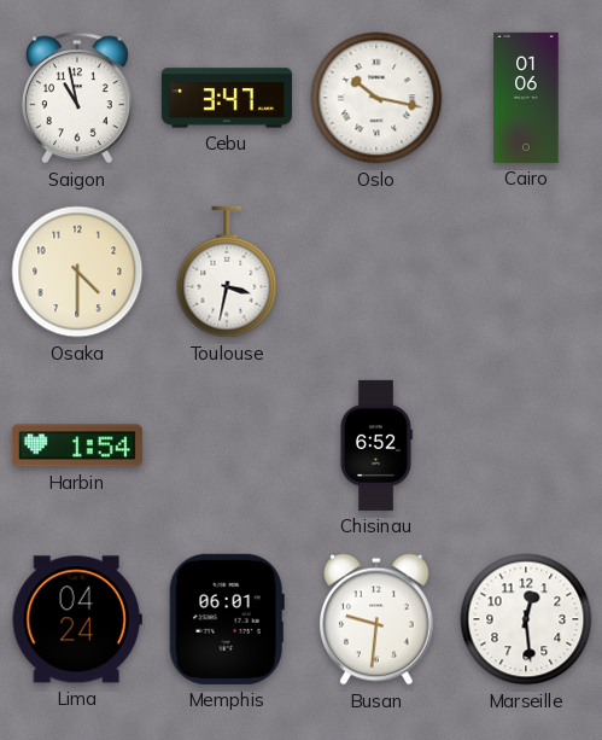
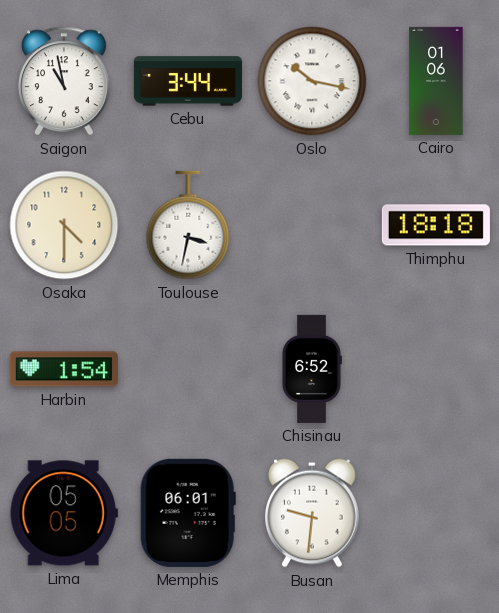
Cebu: 3:47 -> 3:44
Thimphu: none -> 18:18
Lima: 04:24 -> 05:05
Marseille: 12:29 -> none
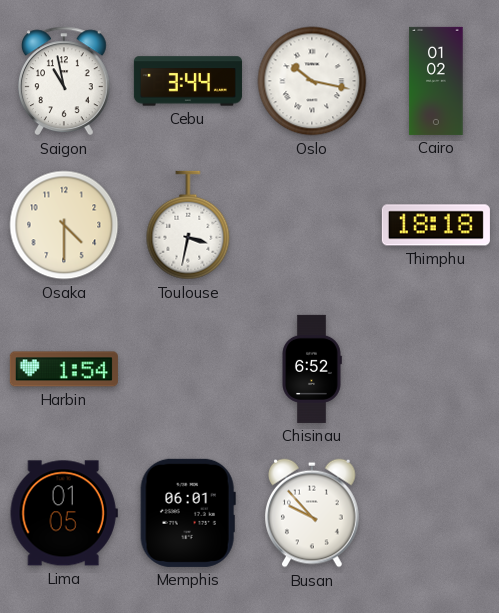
Cairo: 01:06 -> 01:02
Lima: 05:05 -> 01:05
Busan: 9:31 -> 9:53
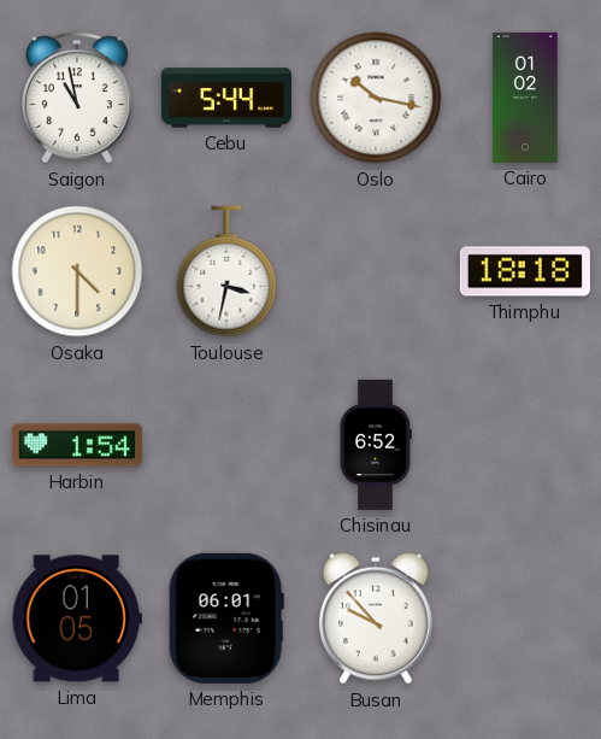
Cebu: 3:44 -> 5:44
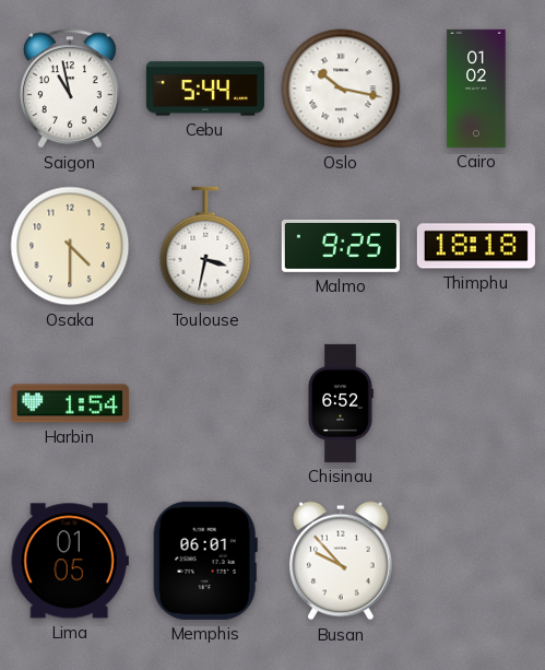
Malmo: none -> 9:25
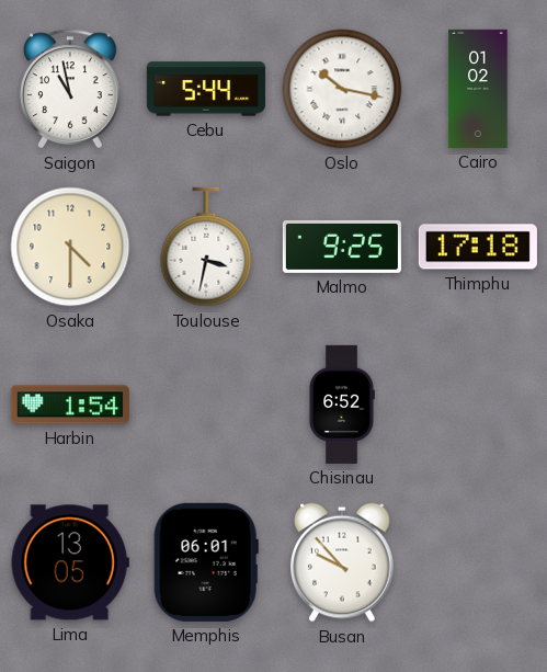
Thimphu: 18:18 -> 17:18
Lima: 01:05 -> 13:05
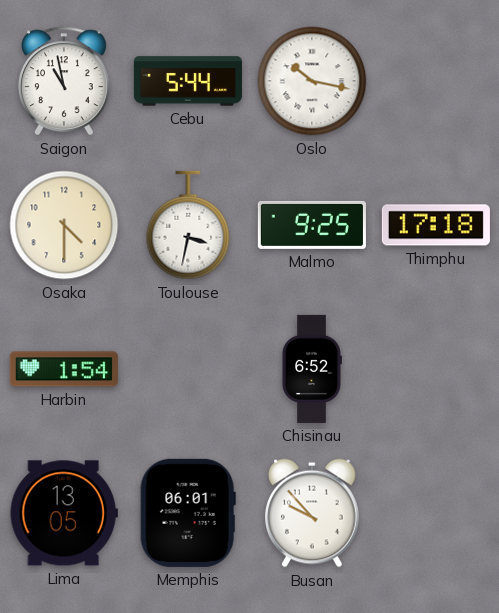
Cairo: 01:02 -> none
